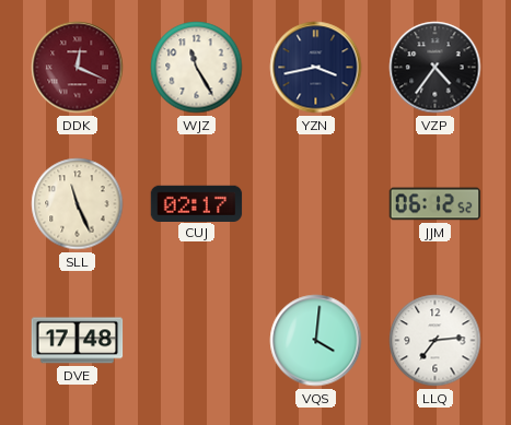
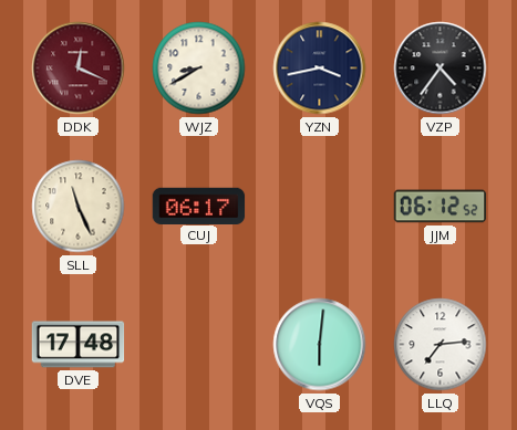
WJZ: 11:25 -> 8:40
CUJ: 02:17 -> 06:17
VQS: 4:01 -> 6:01
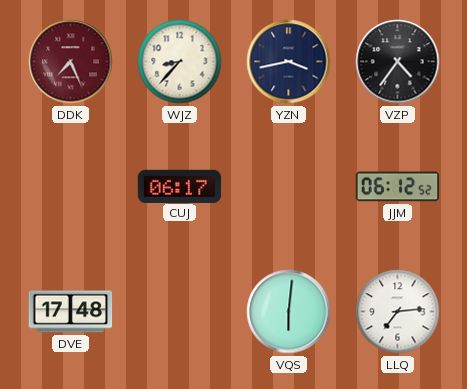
DDK: 12:19 -> 7:26
WJZ: 8:40 -> 8:37
SLL: 11:26 -> none
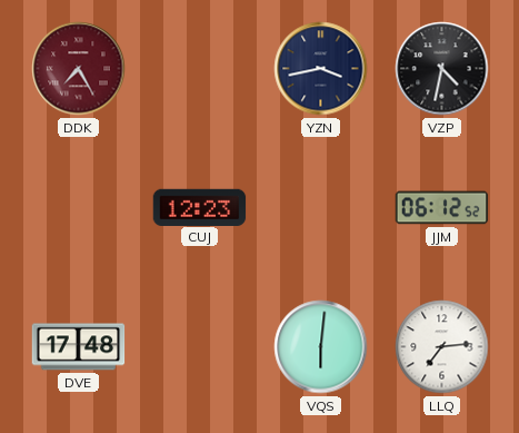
DDK: 7:26 -> 7:25
WJZ: 8:37 -> none
VZP: 4:36 -> 4:32
CUJ: 06:17 -> 12:23
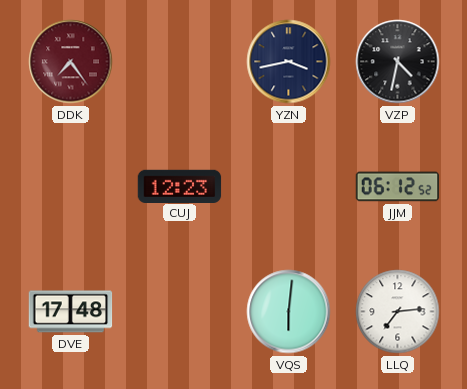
DDK: 7:25 -> 7:24
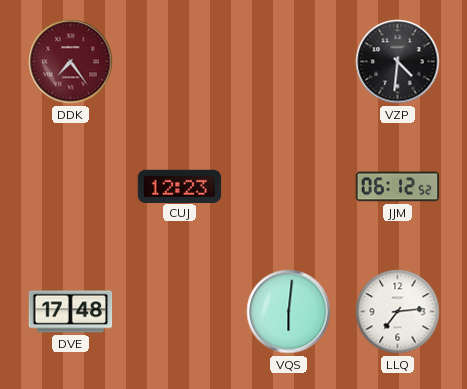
YZN: 3:43 -> none
VZP: 4:32 -> 4:31
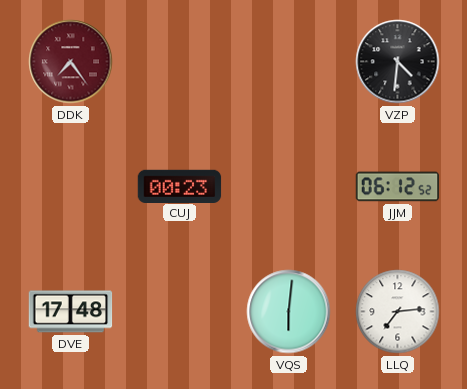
CUJ: 12:23 -> 00:23
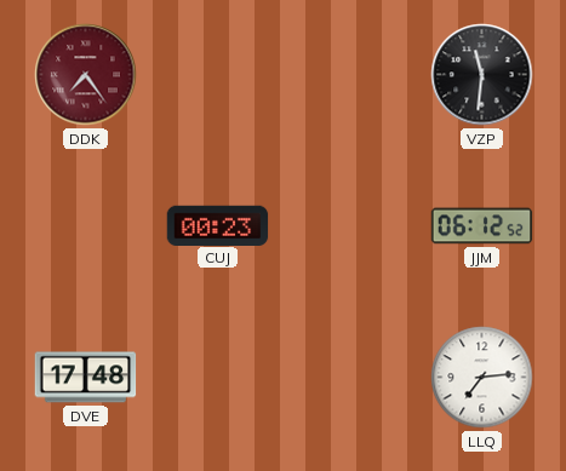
VZP: 4:31 -> 11:31
VQS: 6:01 -> none
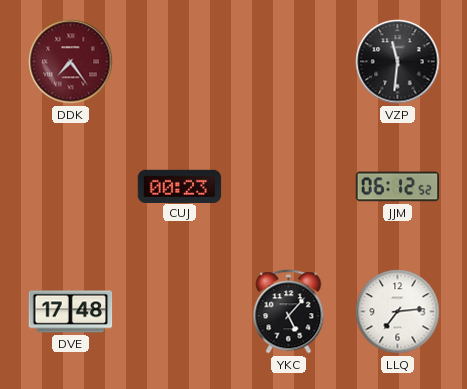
YKC: none -> 5:07
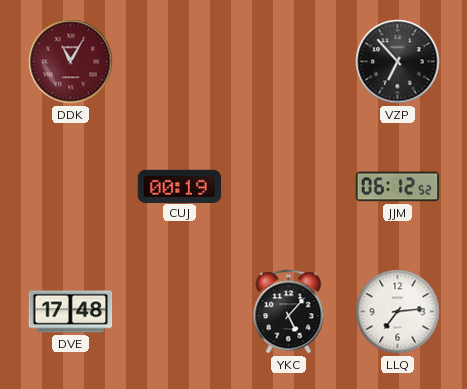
DDK: 7:24 -> 11:05
VZP: 11:31 -> 6:53
CUJ: 00:23 -> 00:19
